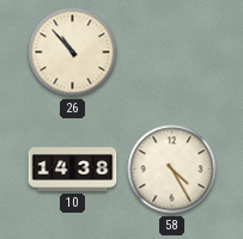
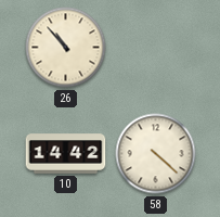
10: 14:38 -> 14:42
58: 4:25 -> 4:22
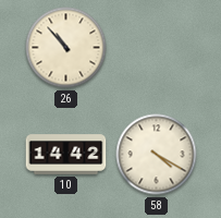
58: 4:22 -> 4:20
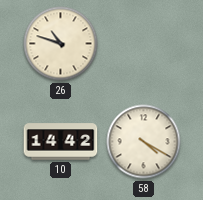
26: 10:53 -> 10:48
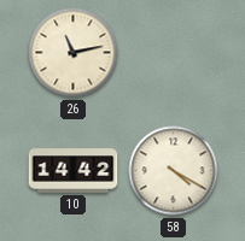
26: 10:48 -> 11:13
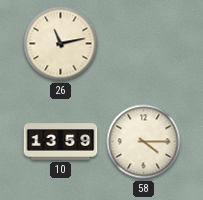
10: 14:42 -> 13:59
58: 4:20 -> 4:15
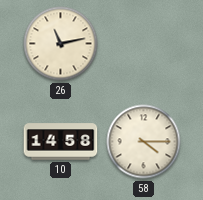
10: 13:59 -> 14:58
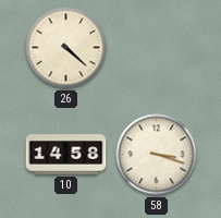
26: 11:13 -> 4:22
58: 4:15 -> 3:18
